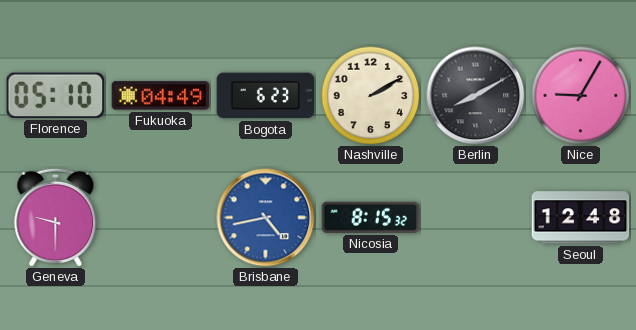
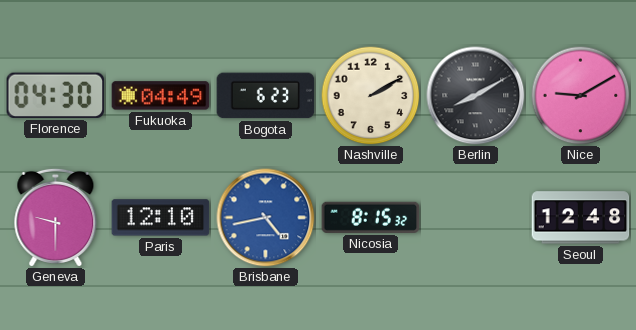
Florence: 05:10 -> 04:30
Nice: 9:05 -> 9:10
Paris: none -> 12:10
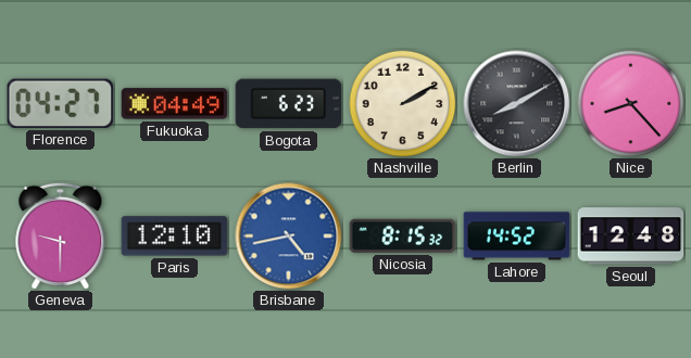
Florence: 04:30 -> 04:27
Nice: 9:10 -> 8:23
Lahore: none -> 14:52
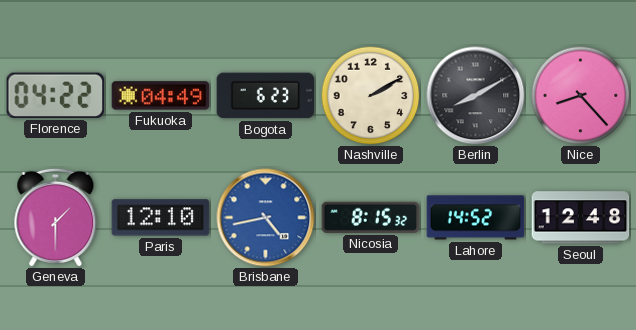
Florence: 04:27 -> 04:22
Geneva: 9:30 -> 1:30
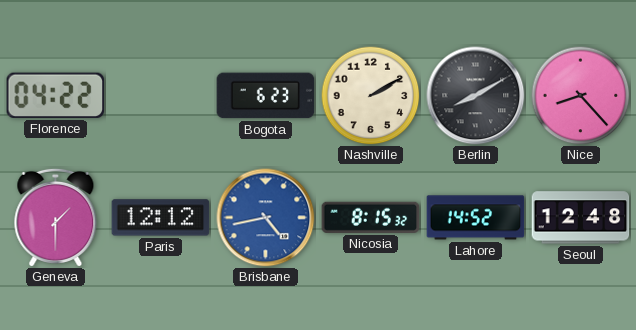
Fukuoka: 04:49 -> none
Paris: 12:10 -> 12:12
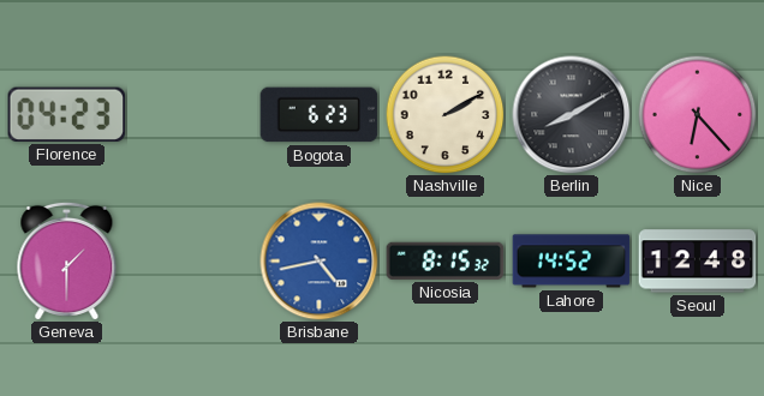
Florence: 04:22 -> 04:23
Nice: 8:23 -> 6:23
Paris: 12:12 -> none
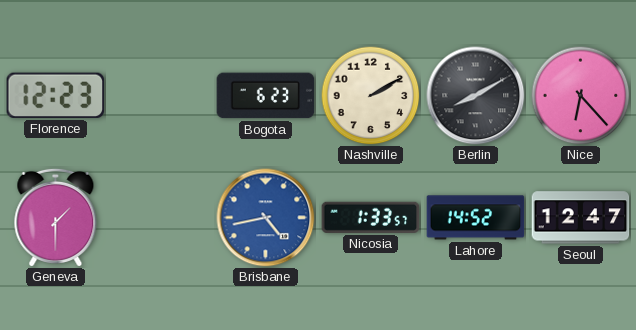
Florence: 04:23 -> 12:23
Nicosia: 8:15 -> 1:33
Seoul: 12:48 -> 12:47
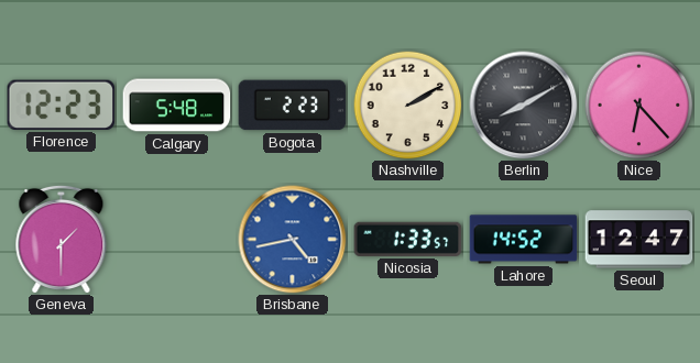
Calgary: none -> 5:48
Bogota: 6:23 -> 2:23
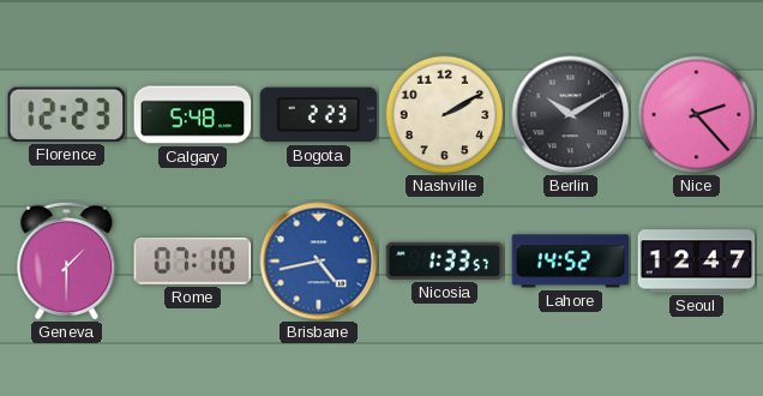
Berlin: 8:10 -> 10:10
Nice: 6:23 -> 2:23
Rome: none -> 07:10
